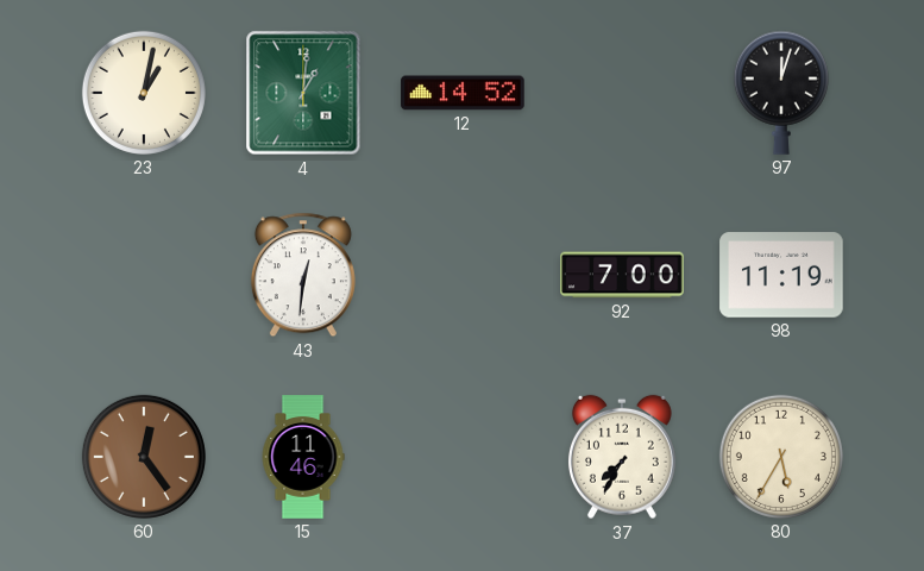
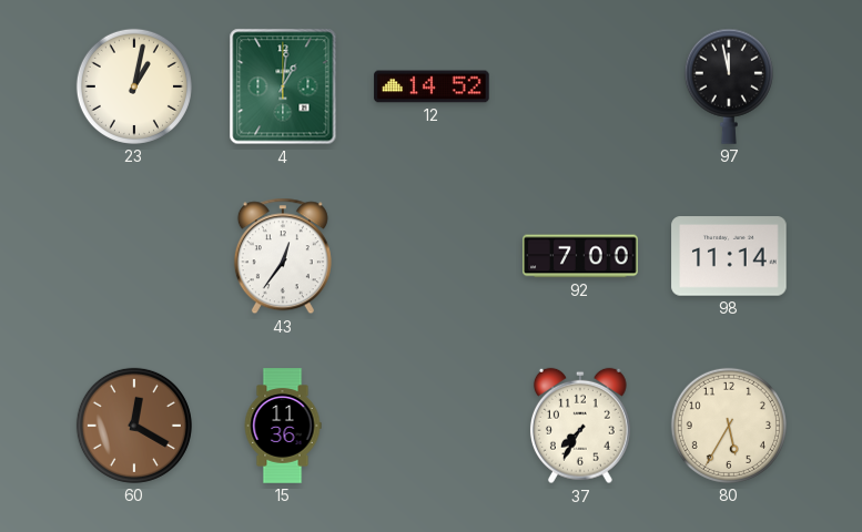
97: 12:03 -> 11:58
43: 12:31 -> 12:36
98: 11:19 -> 11:14
60: 12:24 -> 12:20
15: 11:46 -> 11:36
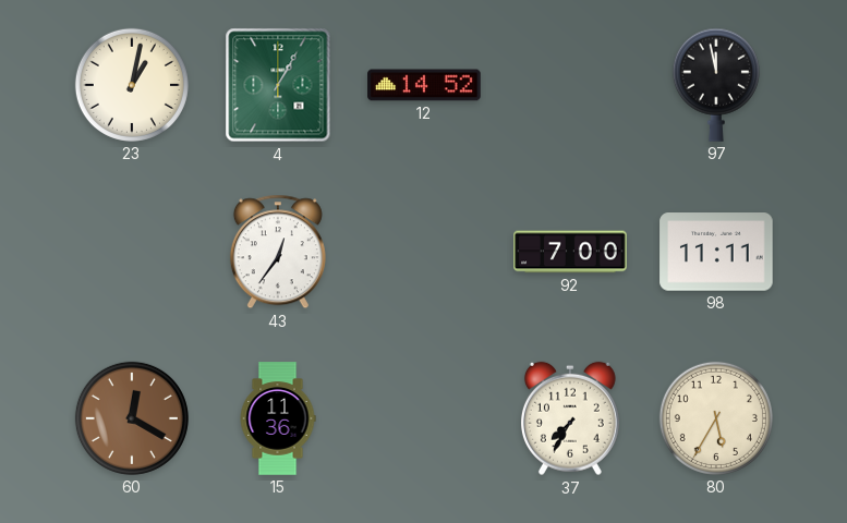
4: 1:01 -> 1:05
98: 11:14 -> 11:11
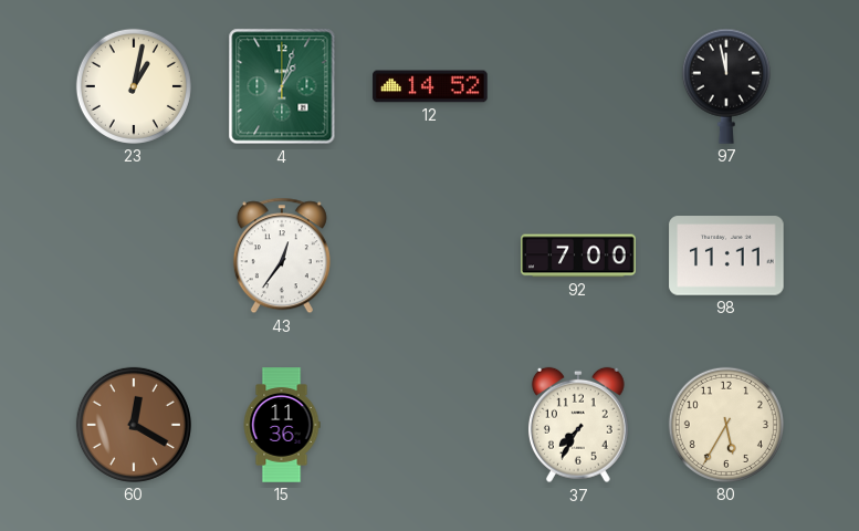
4: 1:05 -> 1:03
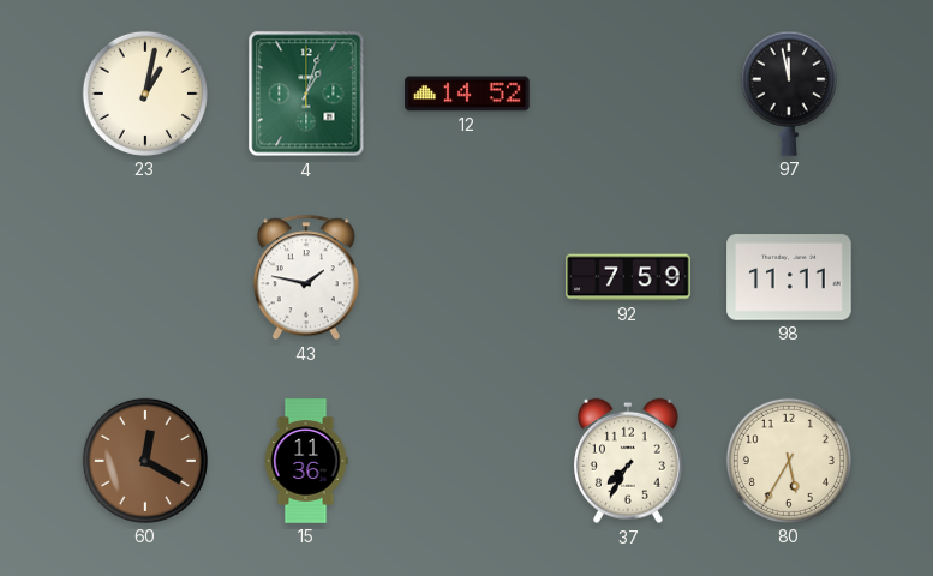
43: 12:36 -> 1:47
92: 7:00 -> 7:59
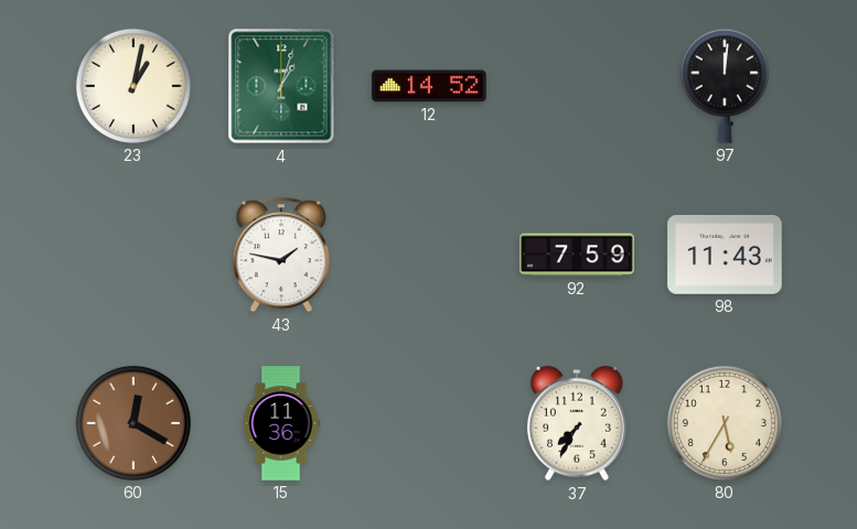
97: 11:58 -> 12:01
98: 11:11 -> 11:43
